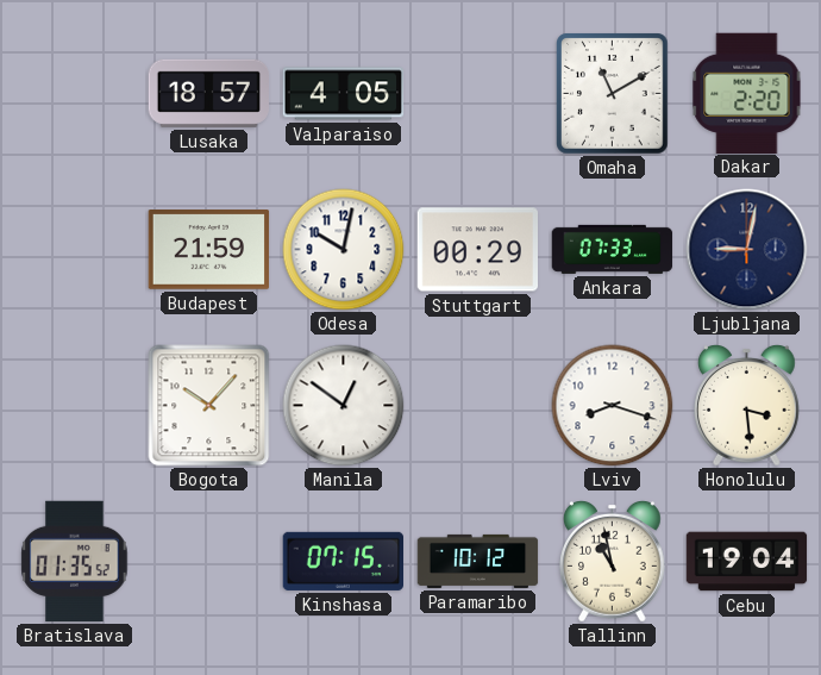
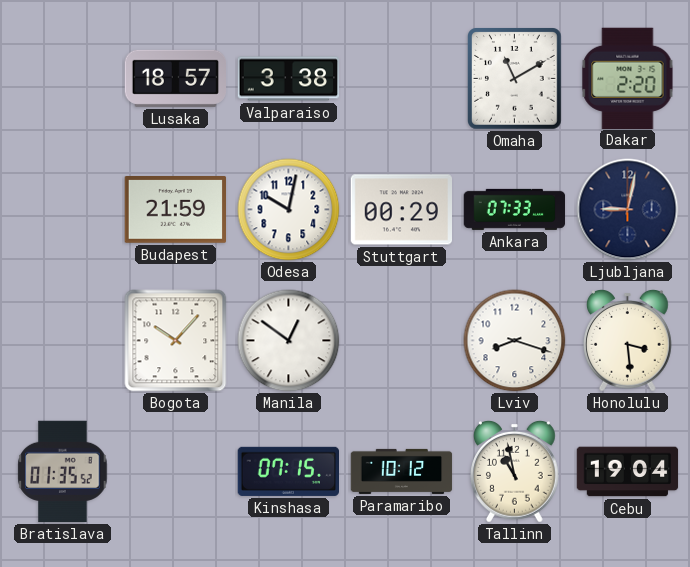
Valparaiso: 4:05 -> 3:38
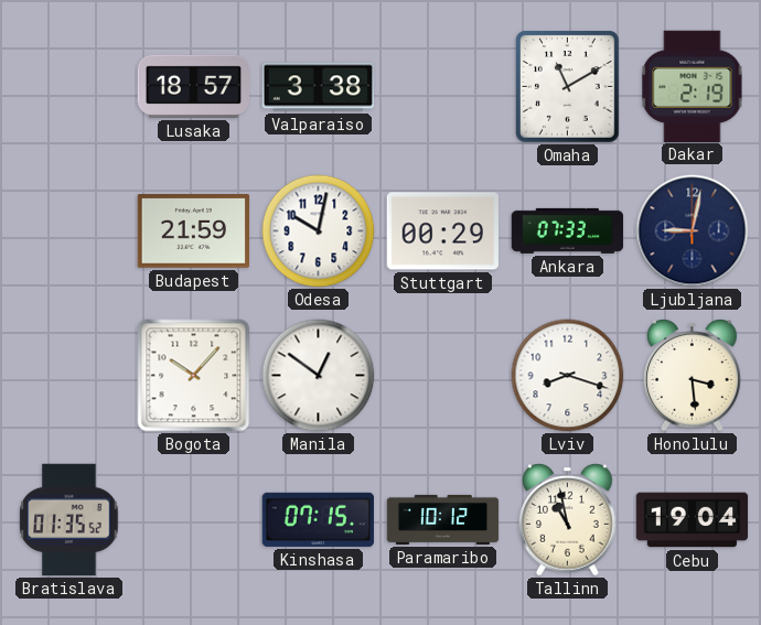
Dakar: 2:20 -> 2:19
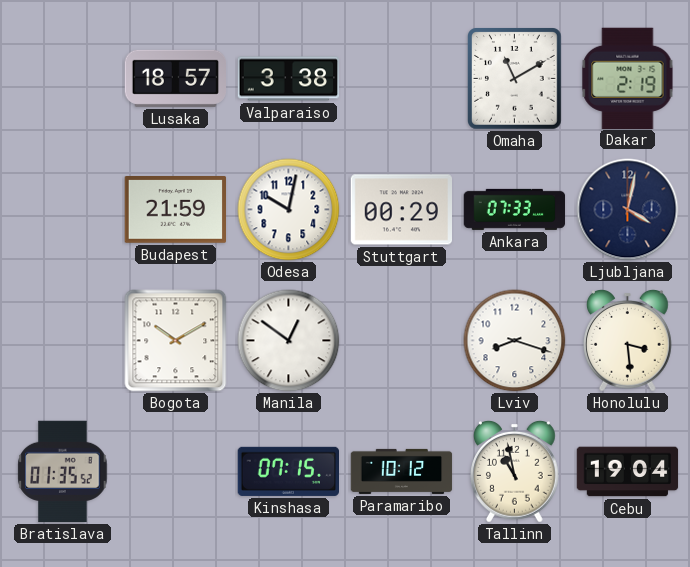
Ljubljana: 9:02 -> 4:02
Bogota: 10:07 -> 10:10
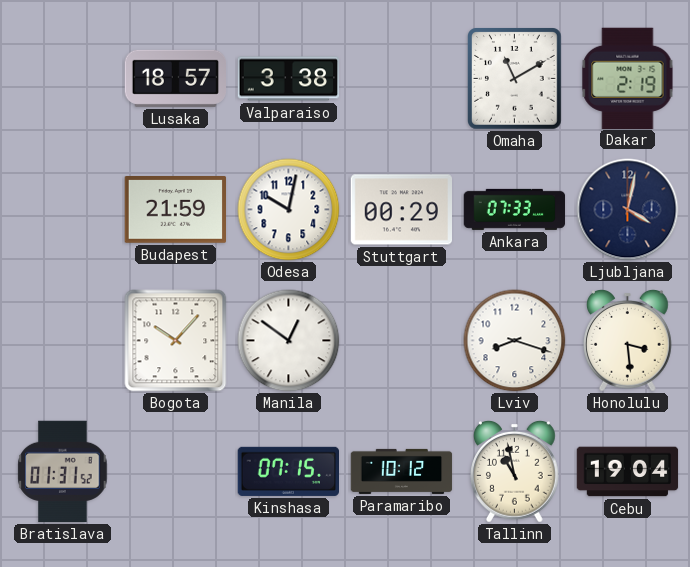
Bogota: 10:10 -> 10:07
Bratislava: 01:35 -> 01:31
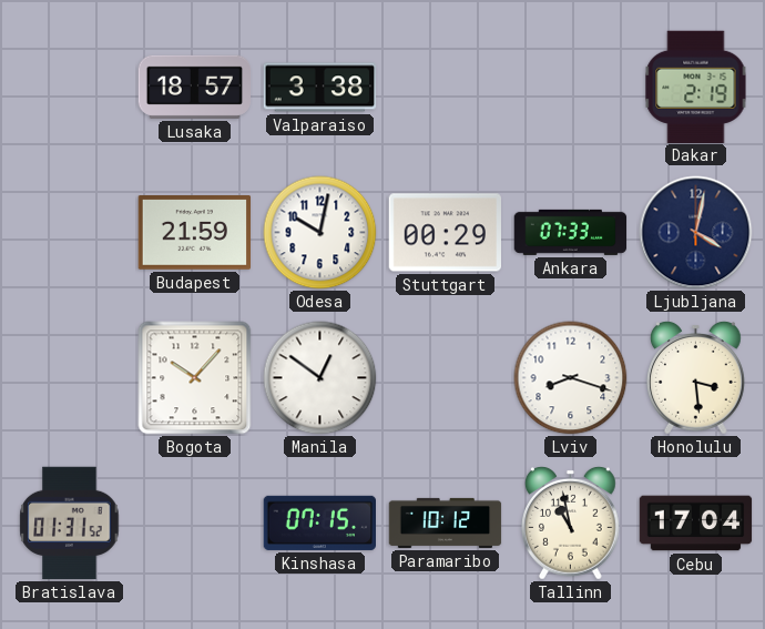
Omaha: 11:10 -> none
Cebu: 19:04 -> 17:04
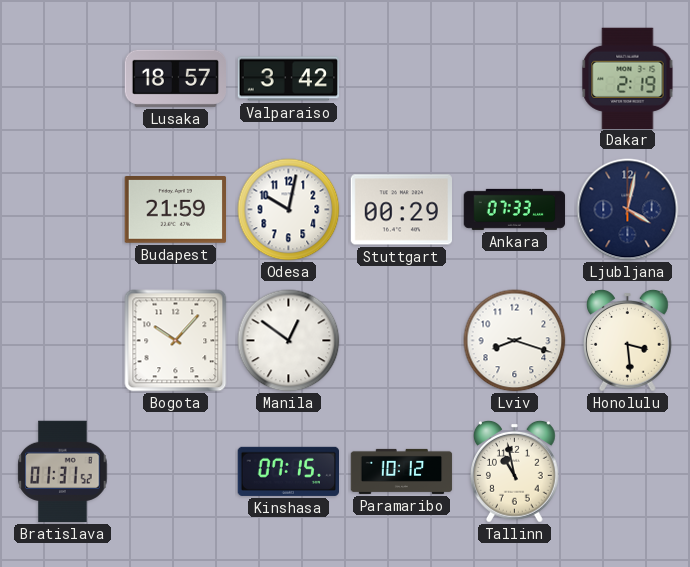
Valparaiso: 3:38 -> 3:42
Cebu: 17:04 -> none
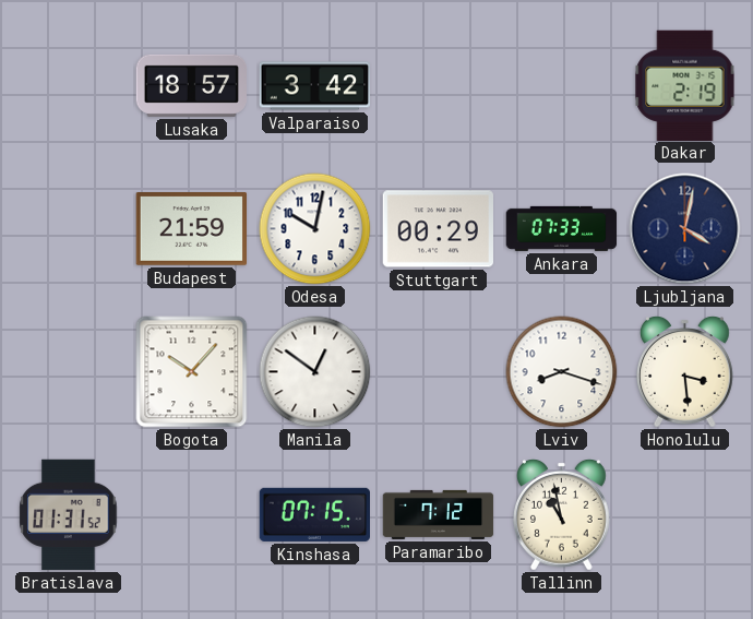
Paramaribo: 10:12 -> 7:12
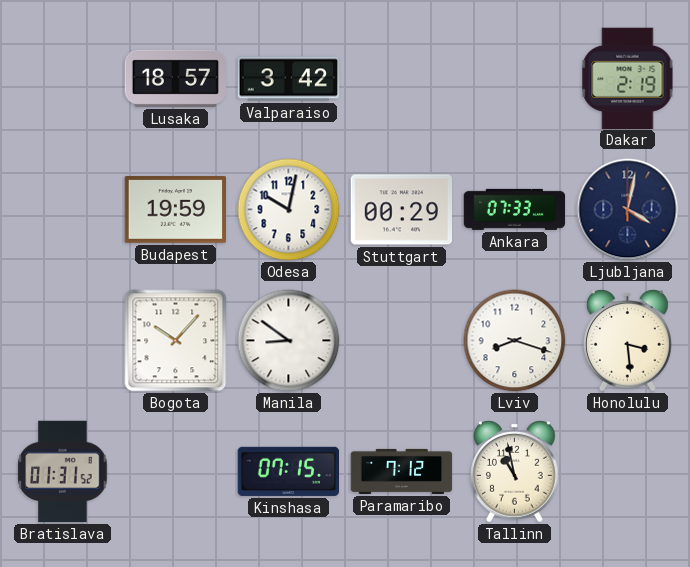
Budapest: 21:59 -> 19:59
Manila: 12:51 -> 8:51
